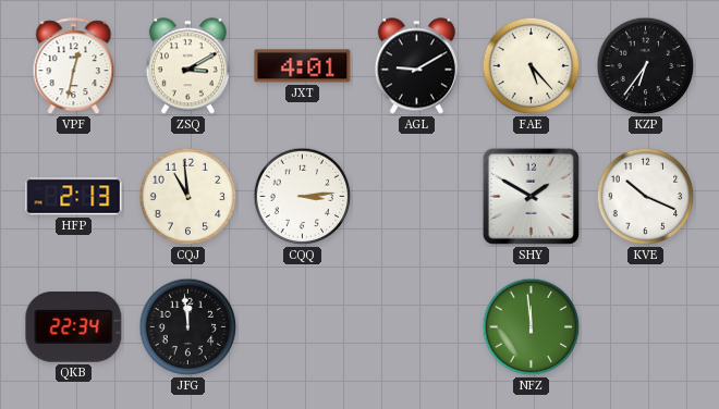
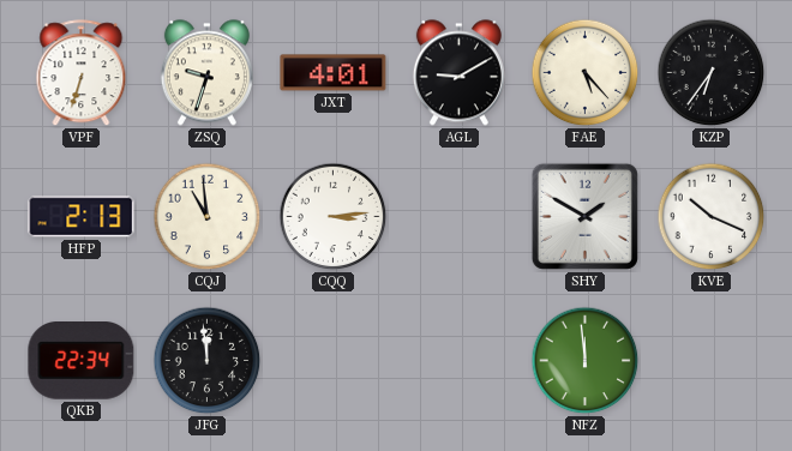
VPF: 12:32 -> 6:33
ZSQ: 3:10 -> 9:33
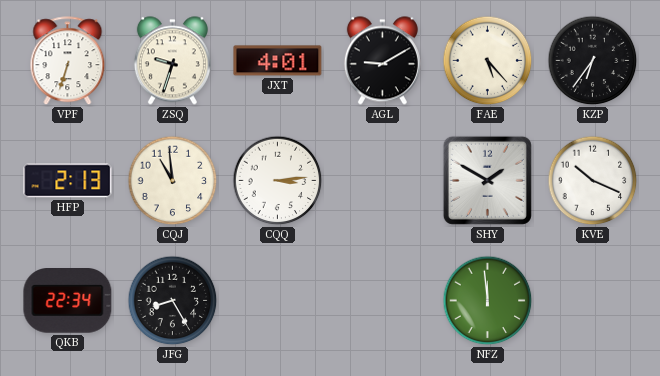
JFG: 11:59 -> 8:25
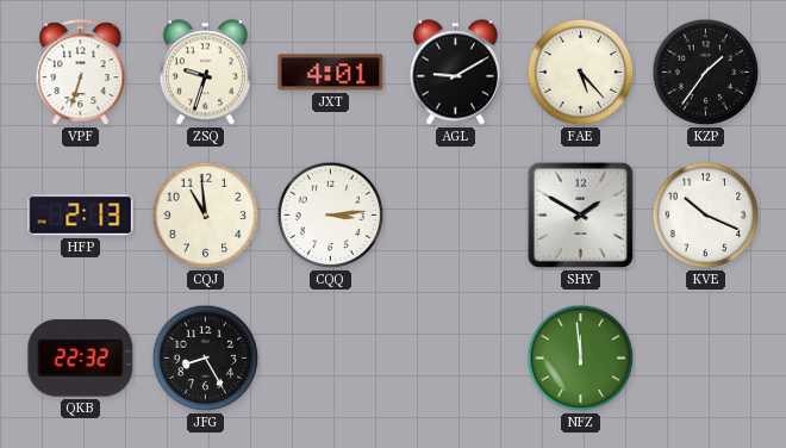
KZP: 6:36 -> 1:36
QKB: 22:34 -> 22:32
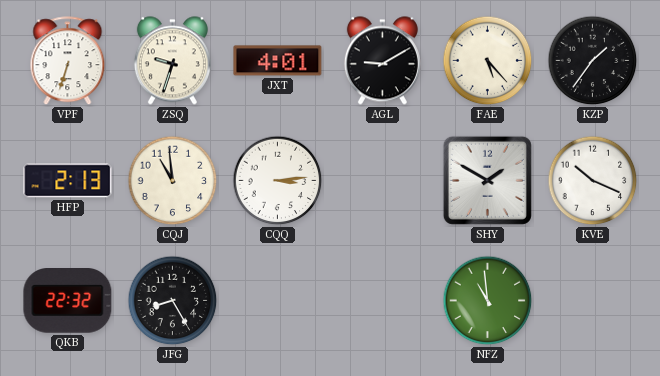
NFZ: 11:59 -> 10:59
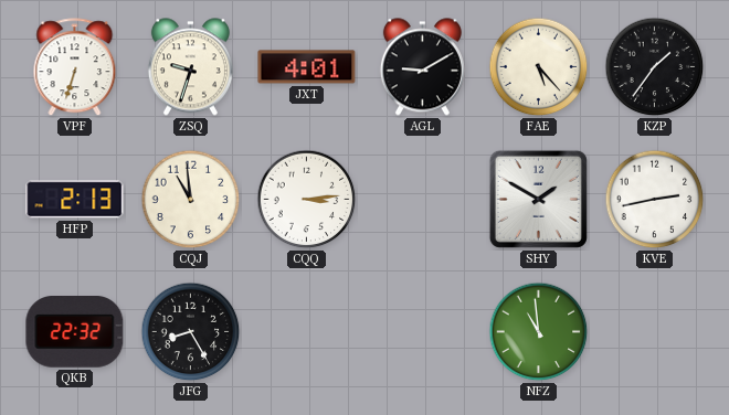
KVE: 10:19 -> 2:43
